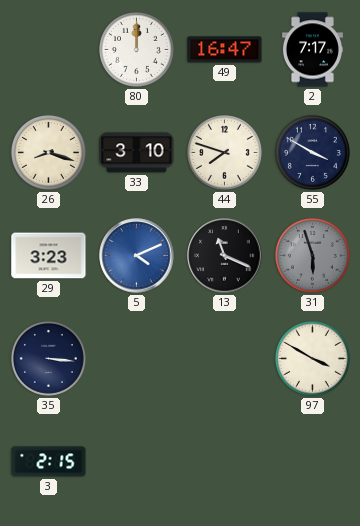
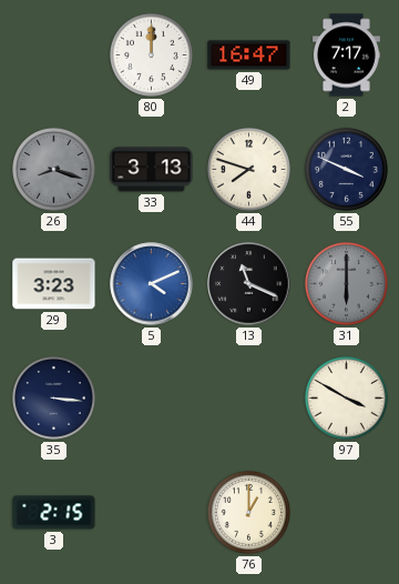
26 dial: cream -> grey
33: 3:10 -> 3:13
55: 3:50 -> 3:49
31: 5:57 -> 6:00
76: none -> 1:00
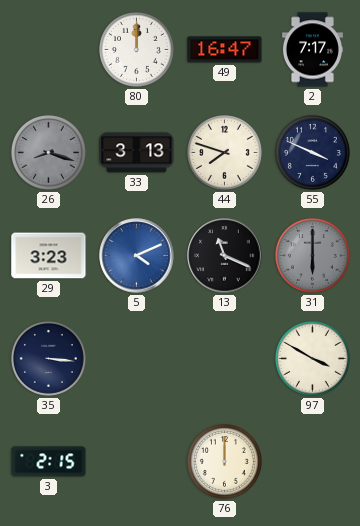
76: 1:00 -> 12:00
